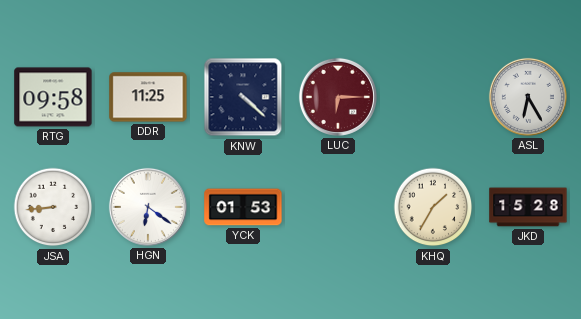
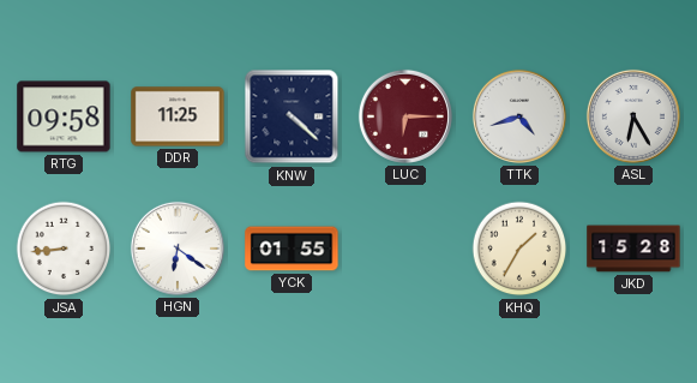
TTK: none -> 4:42
YCK: 01:53 -> 01:55
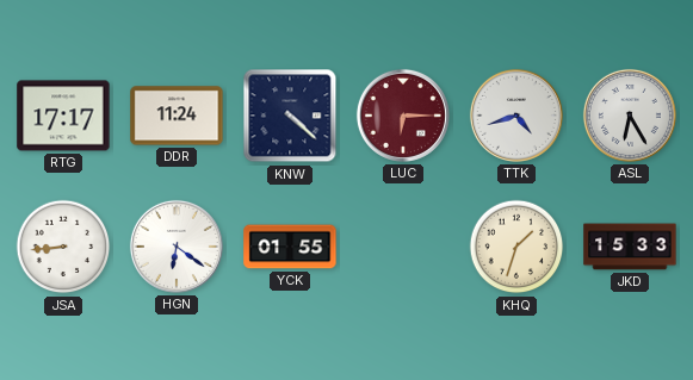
RTG: 09:58 -> 17:17
DDR: 11:25 -> 11:24
KHQ: 1:35 -> 1:33
JKD: 15:28 -> 15:33
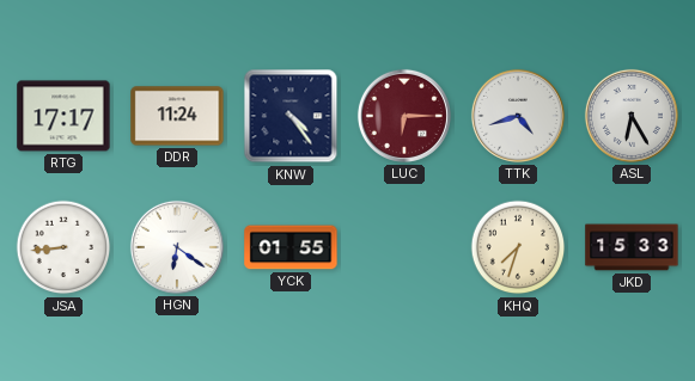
KNW: 4:22 -> 4:24
KHQ: 1:33 -> 7:33
